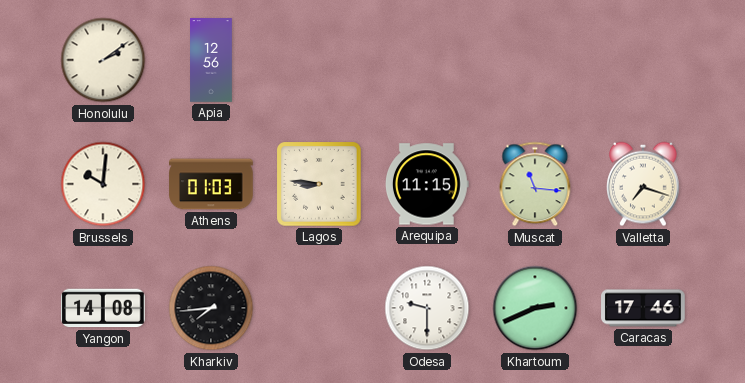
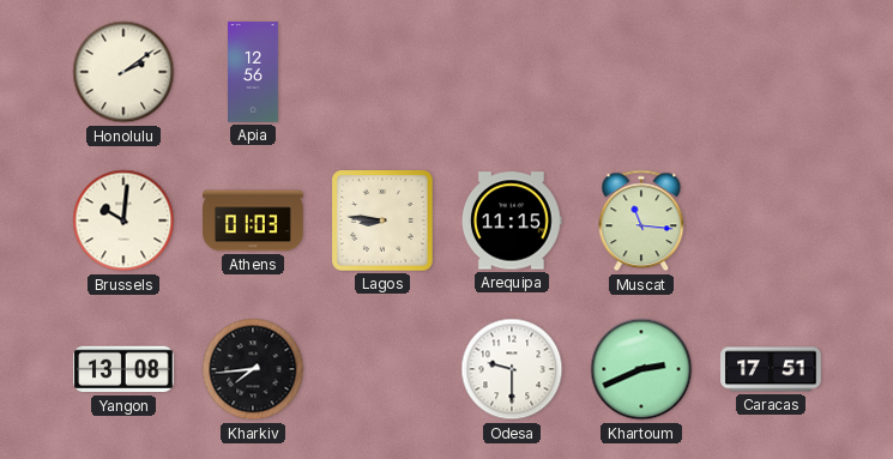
Valletta: 7:18 -> none
Yangon: 14:08 -> 13:08
Caracas: 17:46 -> 17:51
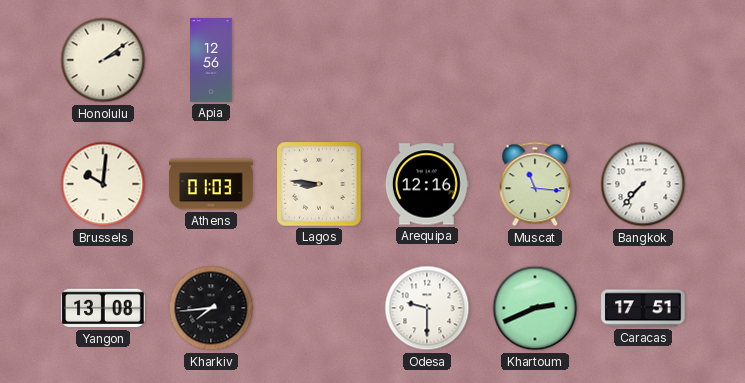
Arequipa: 11:15 -> 12:16
Bangkok: none -> 7:37
